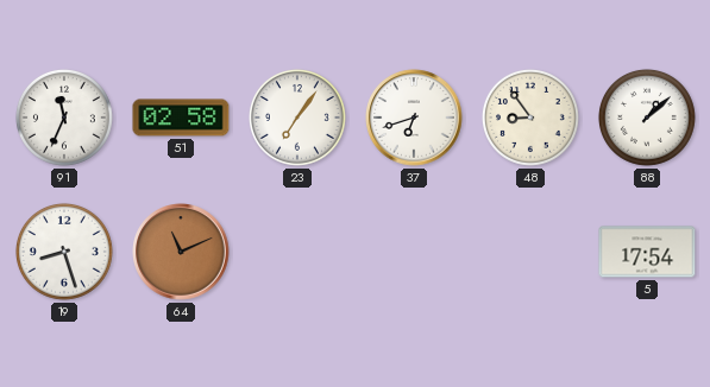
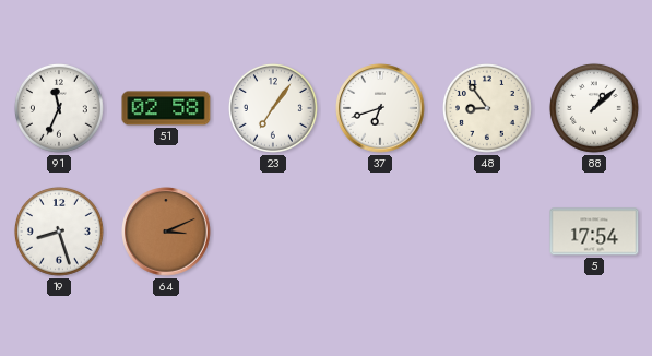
64: 11:11 -> 3:11
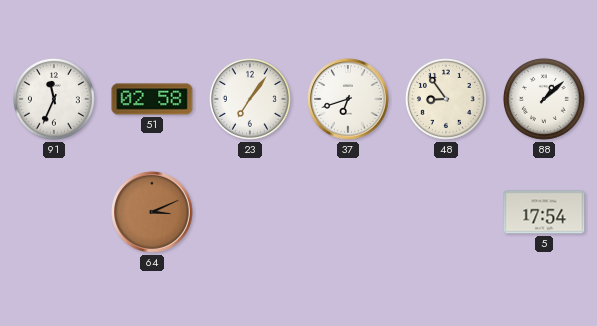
19: 8:27 -> none
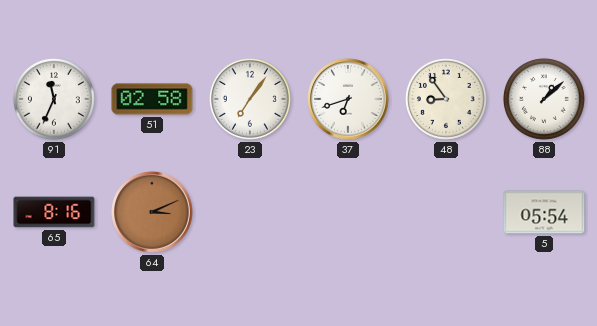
65: none -> 8:16
5: 17:54 -> 05:54
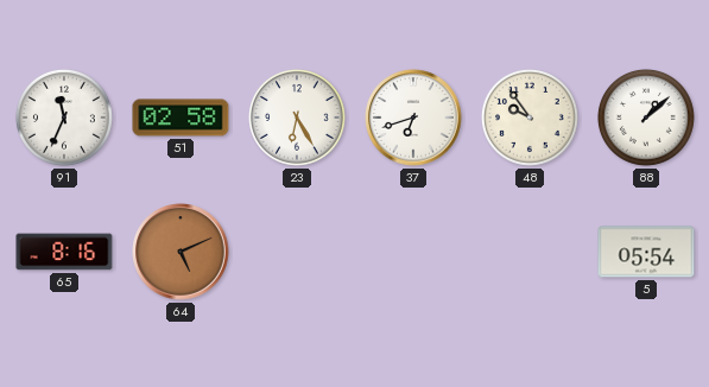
23: 7:06 -> 6:25
48: 8:54 -> 9:54
64: 3:11 -> 5:11
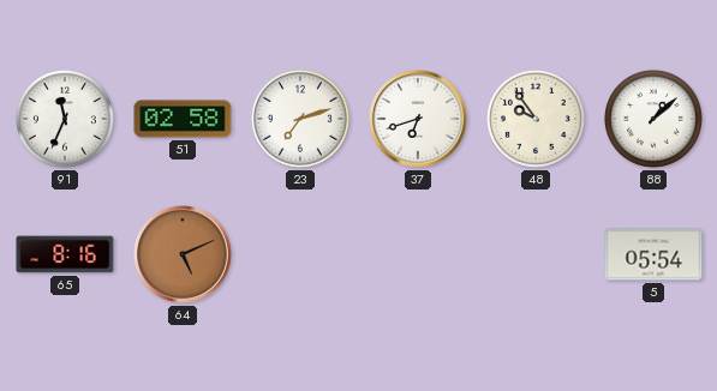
23: 6:25 -> 7:12
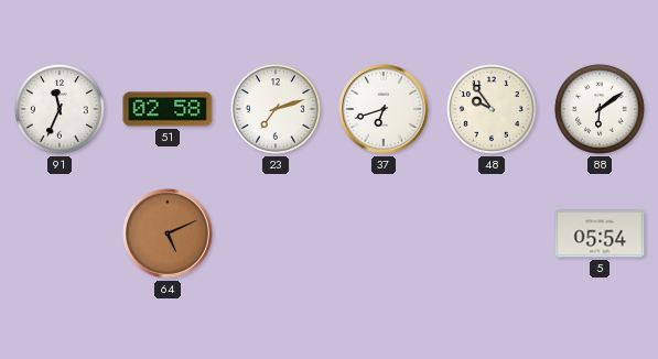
88: 1:08 -> 6:09
65: 8:16 -> none
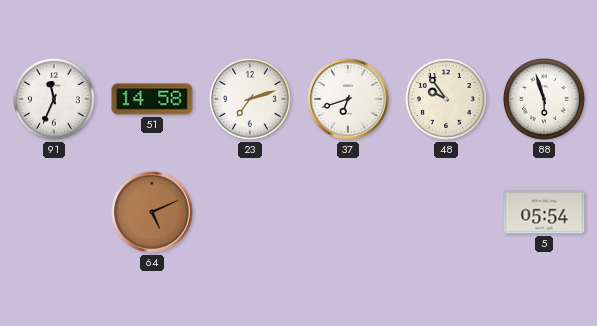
51: 02:58 -> 14:58
88: 6:09 -> 5:57
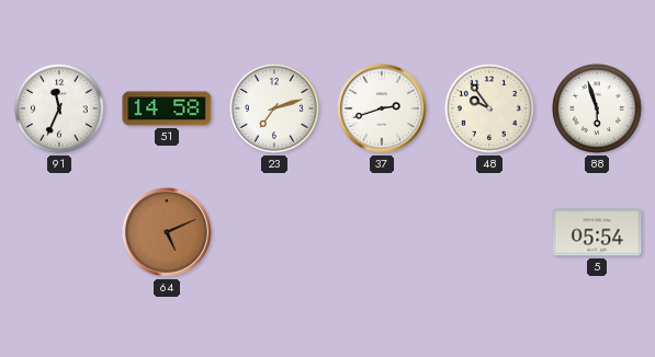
37: 6:42 -> 2:42
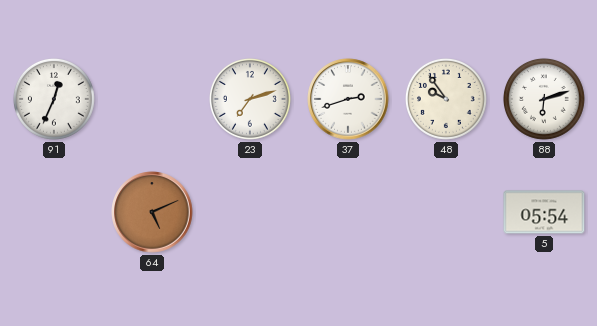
91: 11:34 -> 12:34
51: 14:58 -> none
88: 5:57 -> 6:12
